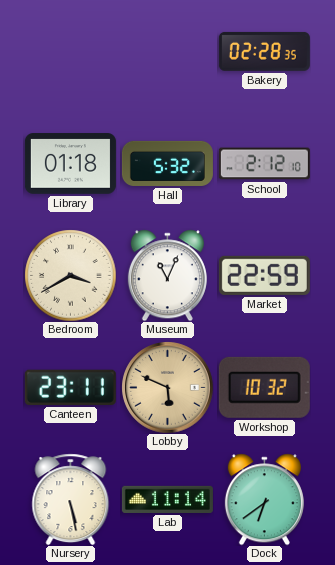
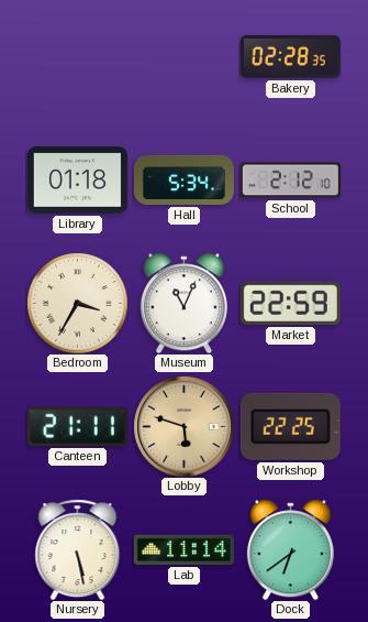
Hall: 5:32 -> 5:34
Bedroom: 3:40 -> 3:35
Canteen: 23:11 -> 21:11
Lobby: 5:49 -> 5:48
Workshop: 10:32 -> 22:25
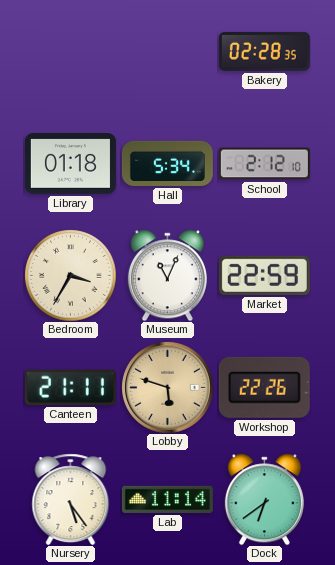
Workshop: 22:25 -> 22:26
Nursery: 5:28 -> 5:24
